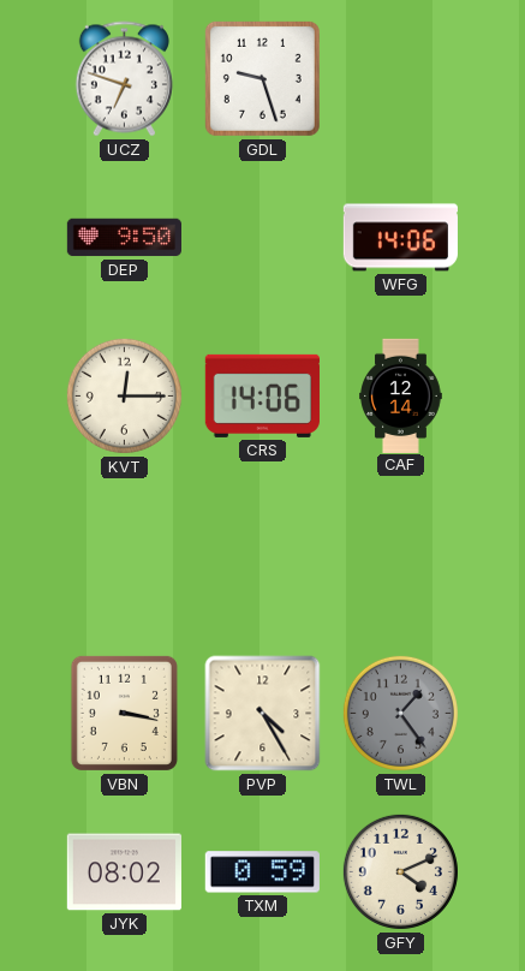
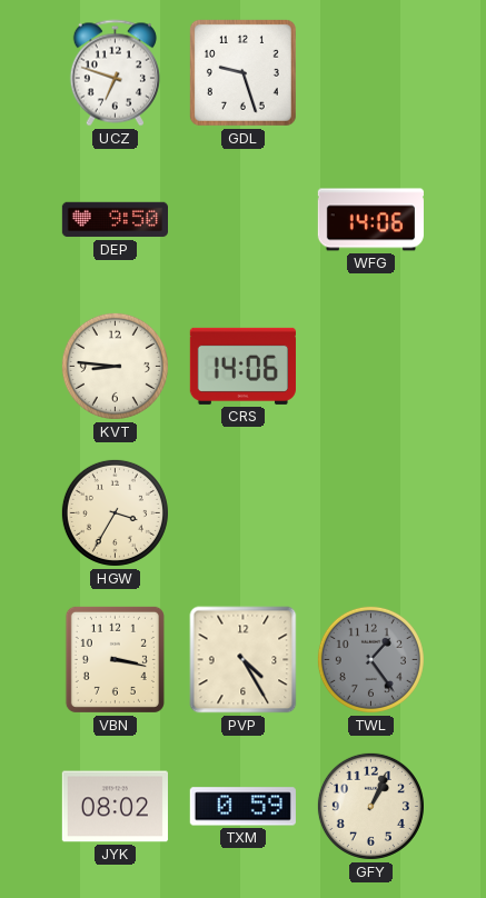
KVT: 12:15 -> 8:46
CAF: 12:14 -> none
HGW: none -> 3:35
GFY: 4:11 -> 1:04
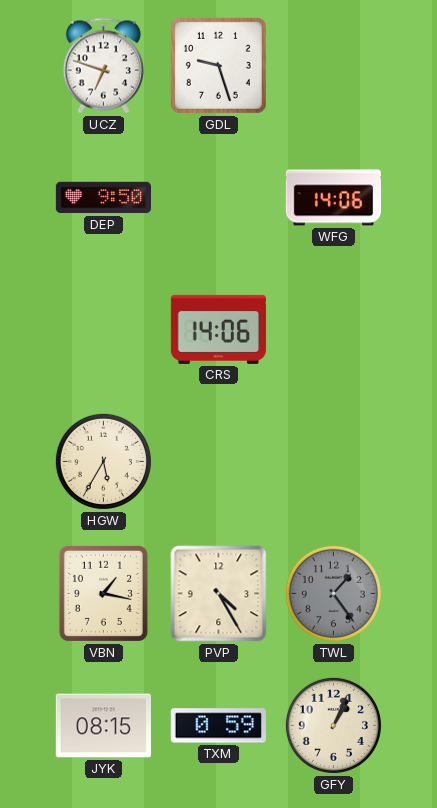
KVT: 8:46 -> none
HGW: 3:35 -> 5:35
VBN: 3:17 -> 1:17
JYK: 08:02 -> 08:15
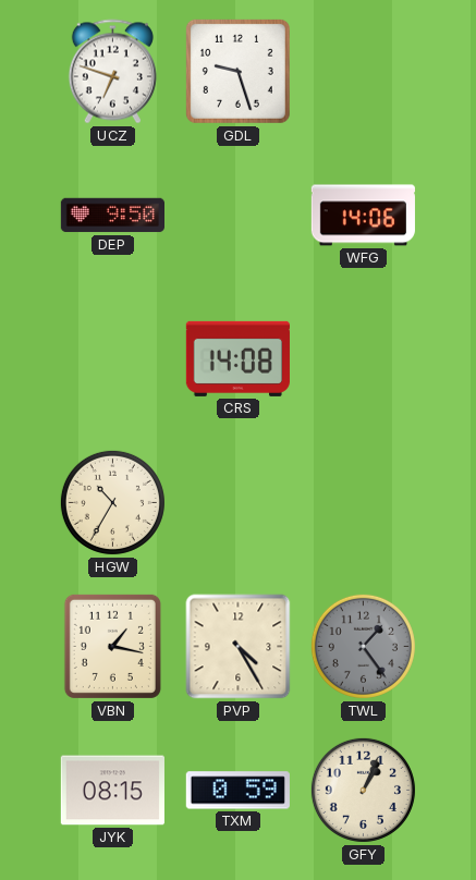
CRS: 14:06 -> 14:08
HGW: 5:35 -> 10:35
